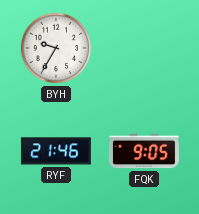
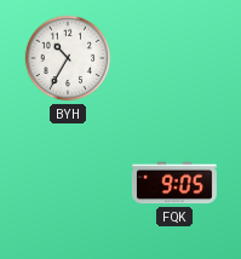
BYH: 9:35 -> 10:35
RYF: 21:46 -> none
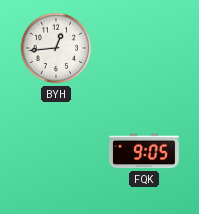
BYH: 10:35 -> 12:44
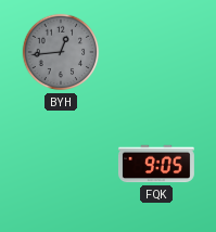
BYH dial: white -> grey
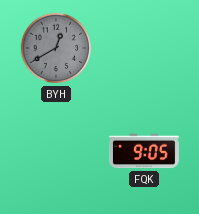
BYH: 12:44 -> 12:40
